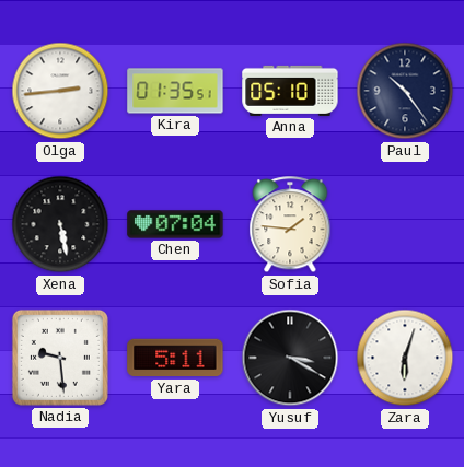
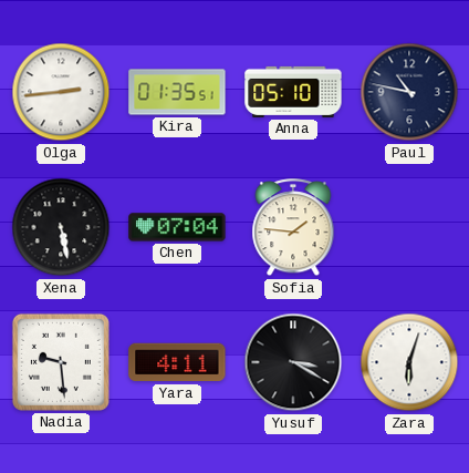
Paul: 10:24 -> 10:47
Yara: 5:11 -> 4:11
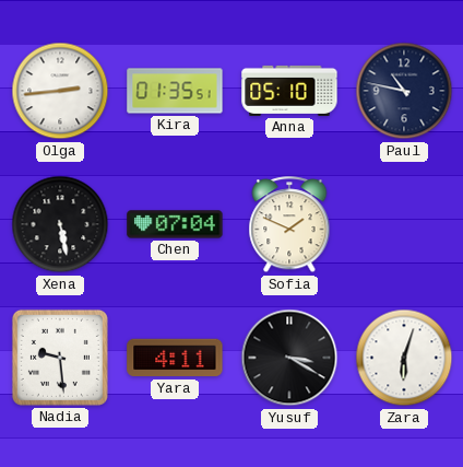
Sofia: 1:46 -> 1:49
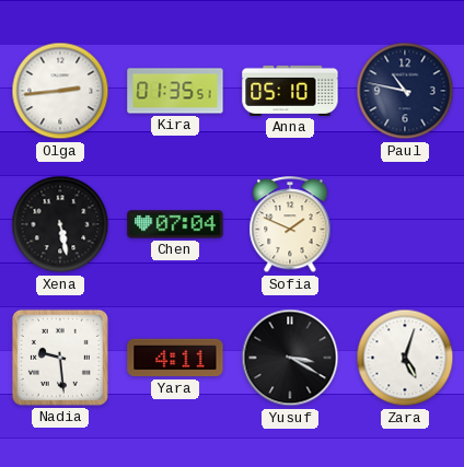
Zara: 6:03 -> 5:03
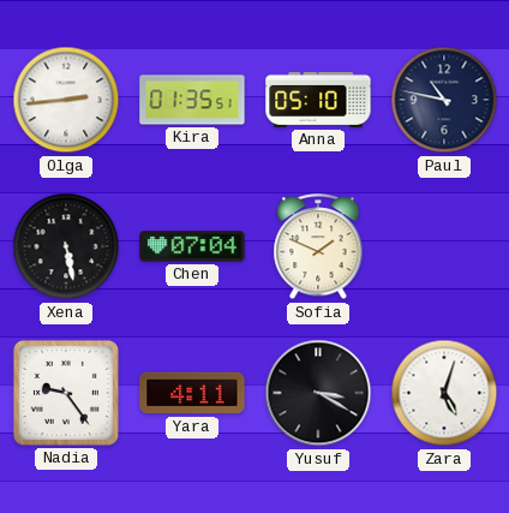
Nadia: 9:29 -> 9:24
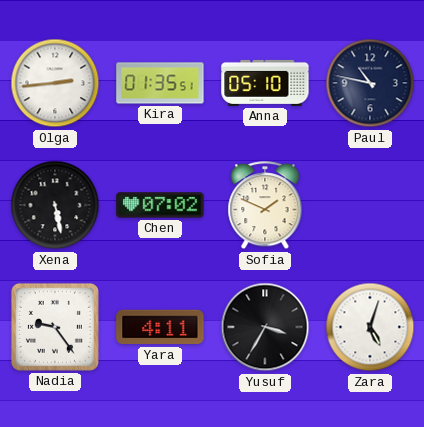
Chen: 07:04 -> 07:02
Yusuf: 3:20 -> 3:35
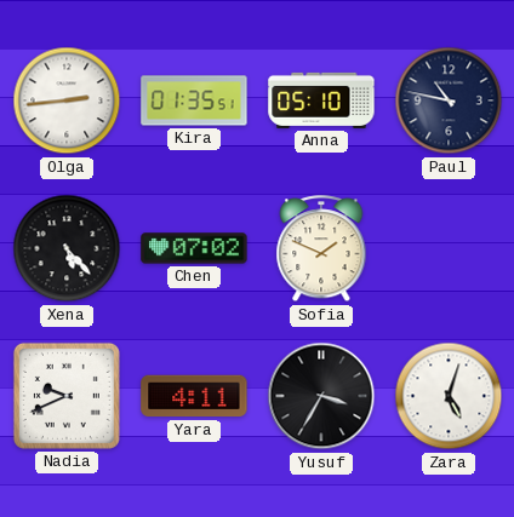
Xena: 5:28 -> 5:23
Nadia: 9:24 -> 9:41
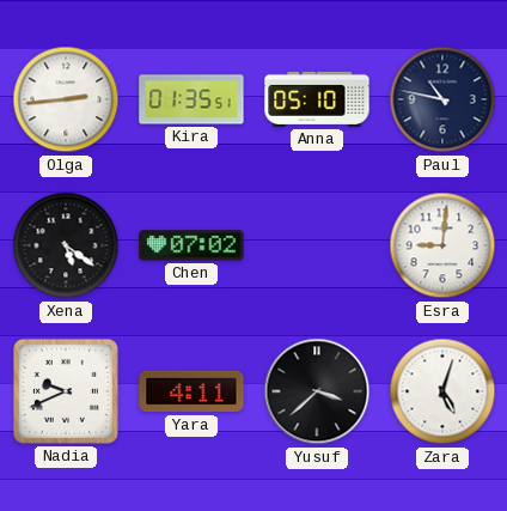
Xena: 5:23 -> 5:21
Sofia: 1:49 -> none
Esra: none -> 9:01
Yusuf: 3:35 -> 3:38
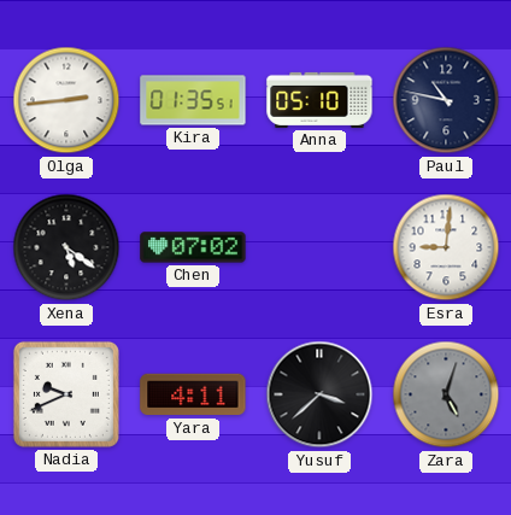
Zara dial: white -> grey
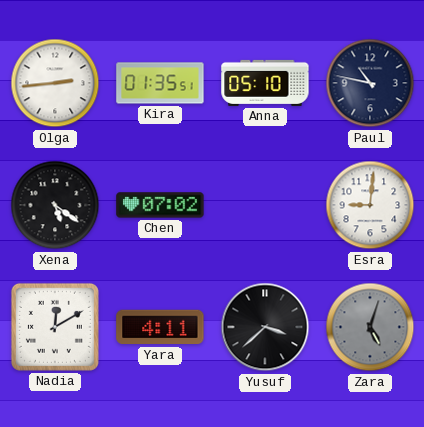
Nadia: 9:41 -> 12:10
